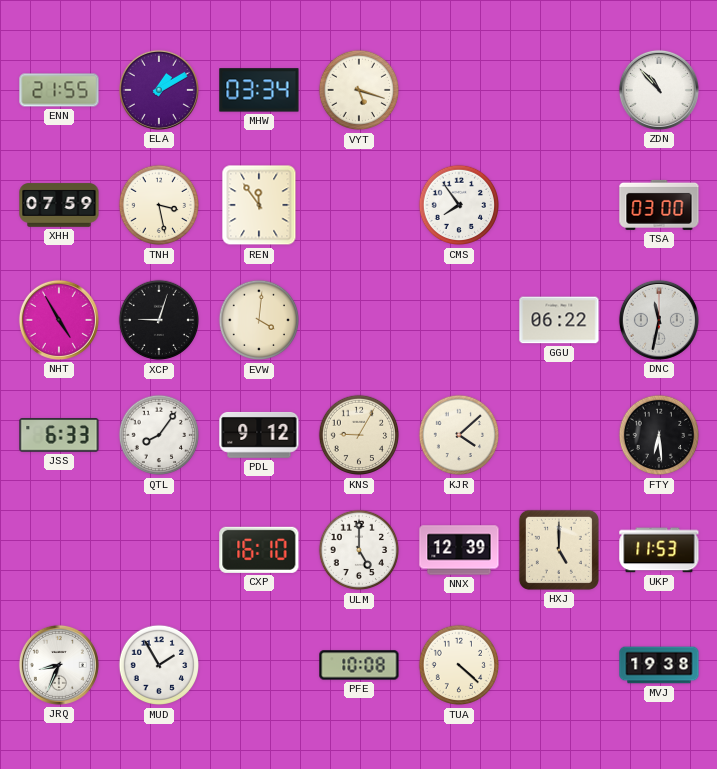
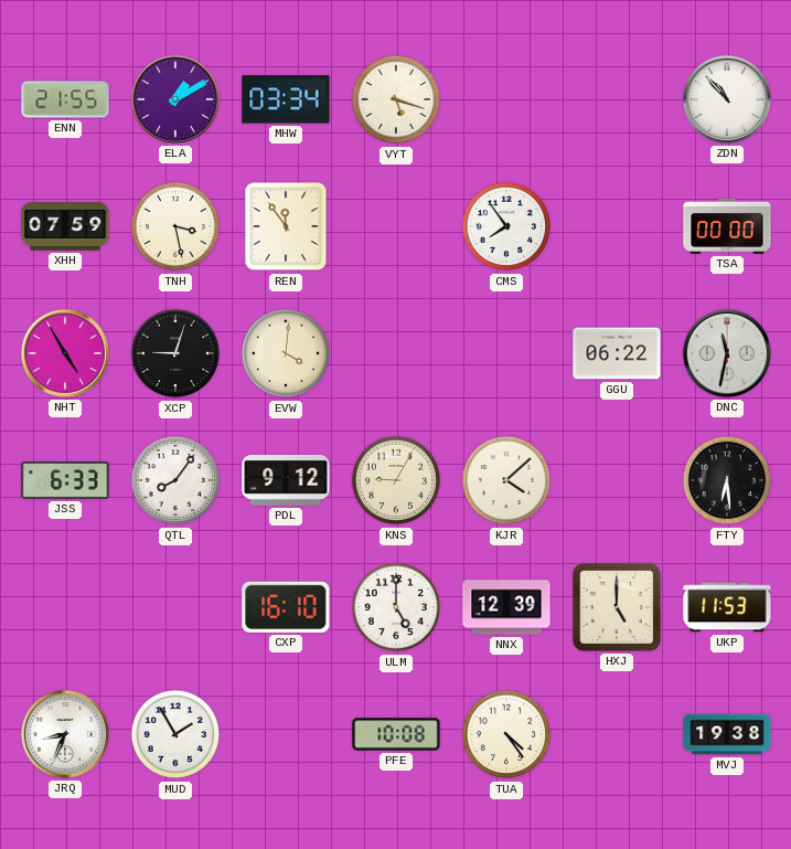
TSA: 03:00 -> 00:00
TUA: 4:22 -> 4:24
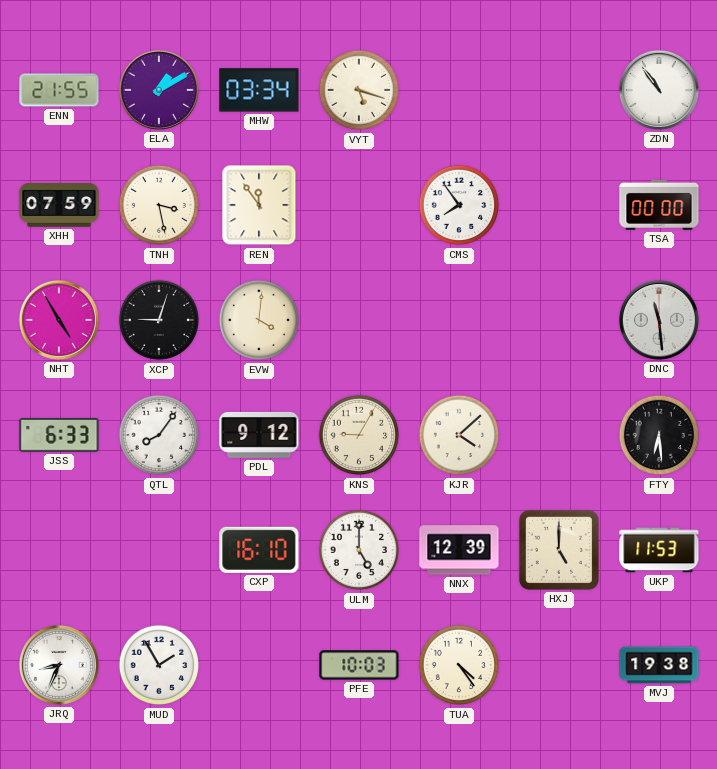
ZDN: 10:53 -> 10:54
GGU: 06:22 -> none
DNC: 11:32 -> 11:29
PFE: 10:08 -> 10:03
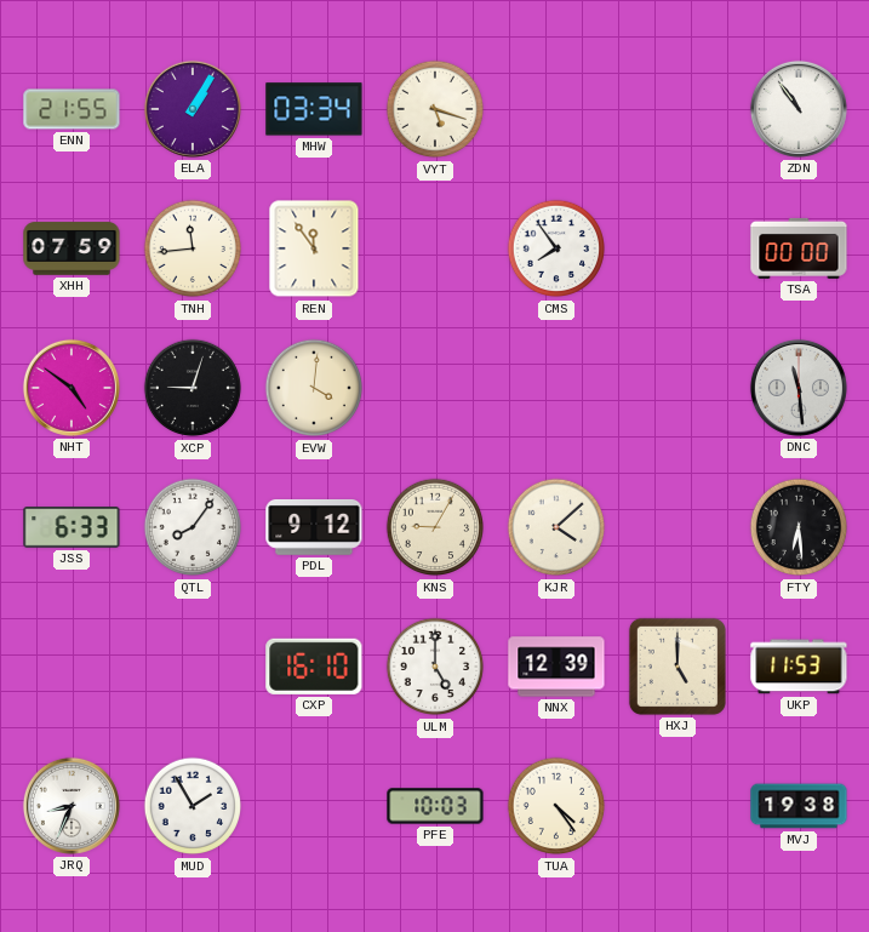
ELA: 1:10 -> 1:05
TNH: 3:28 -> 11:44
NHT: 4:55 -> 4:51
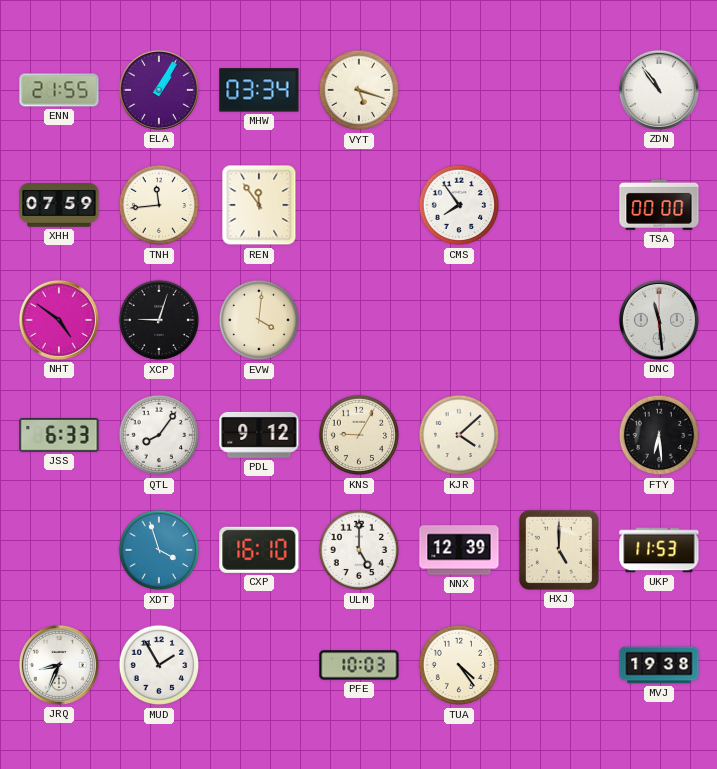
XDT: none -> 3:57
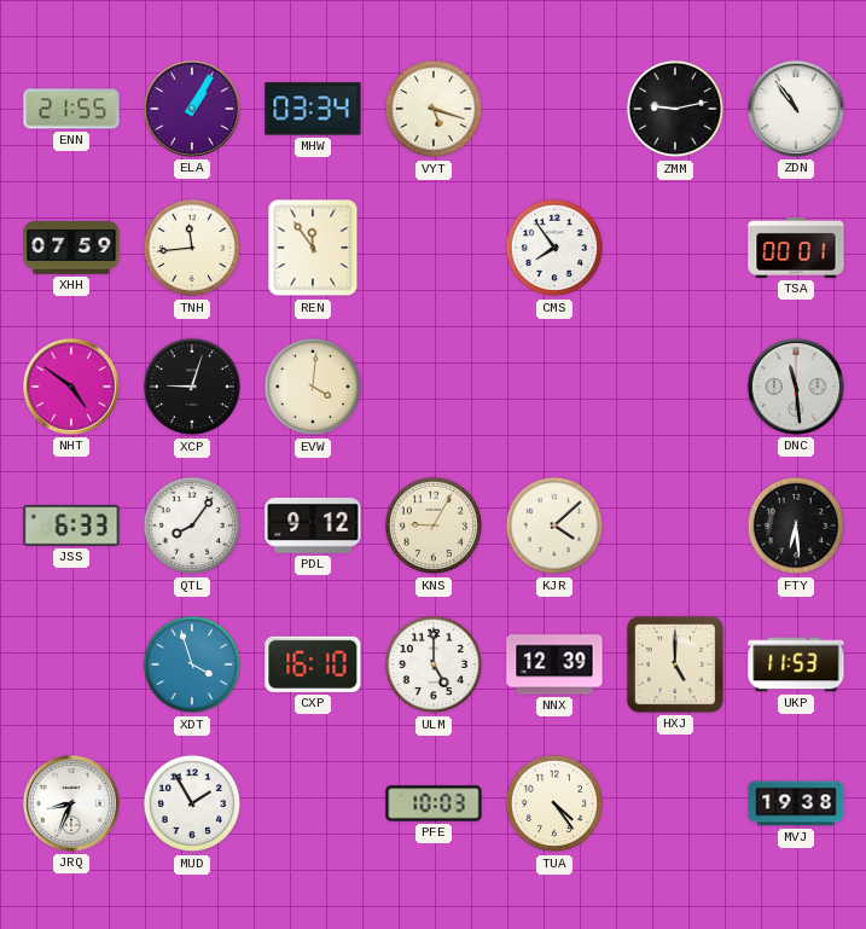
ZMM: none -> 9:13
TSA: 00:00 -> 00:01
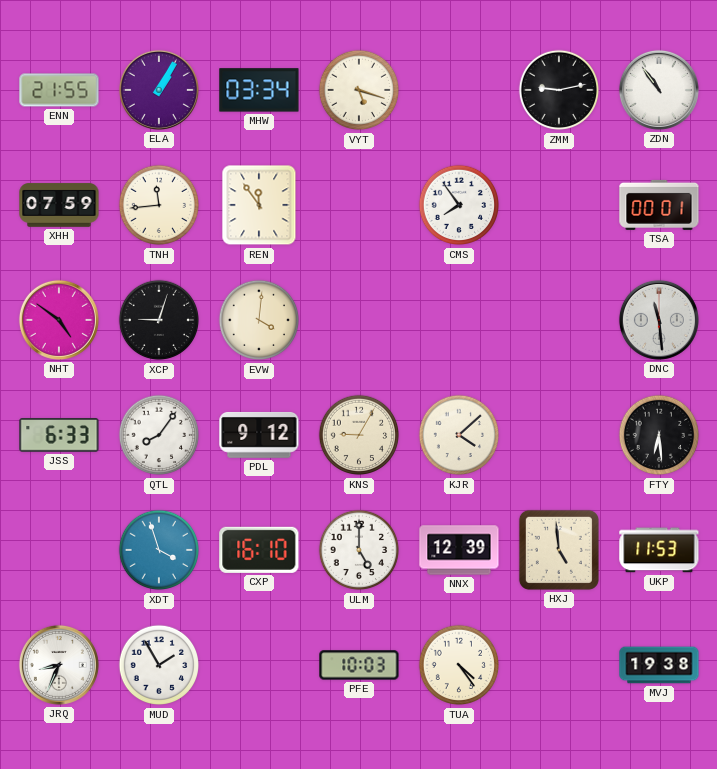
HXJ: 5:00 -> 4:59
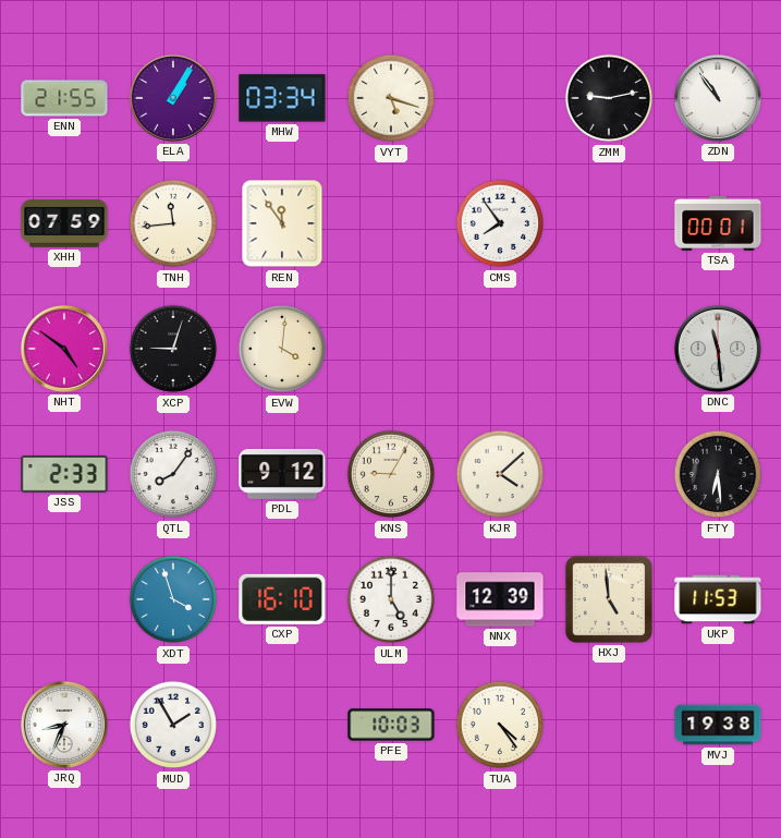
JSS: 6:33 -> 2:33
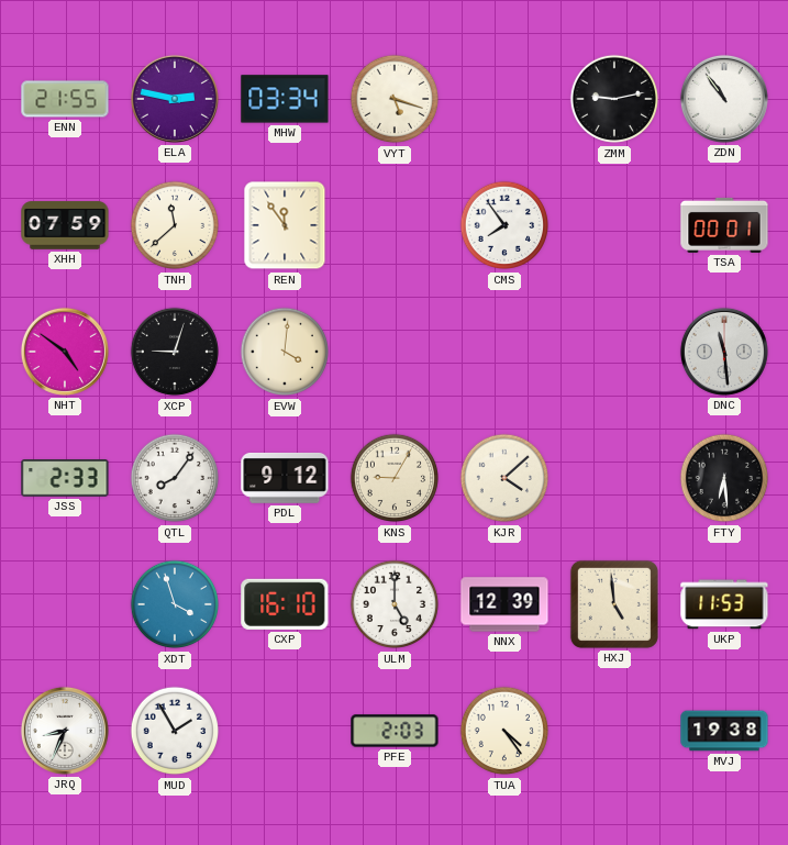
ELA: 1:05 -> 2:47
TNH: 11:44 -> 11:38
PFE: 10:03 -> 2:03
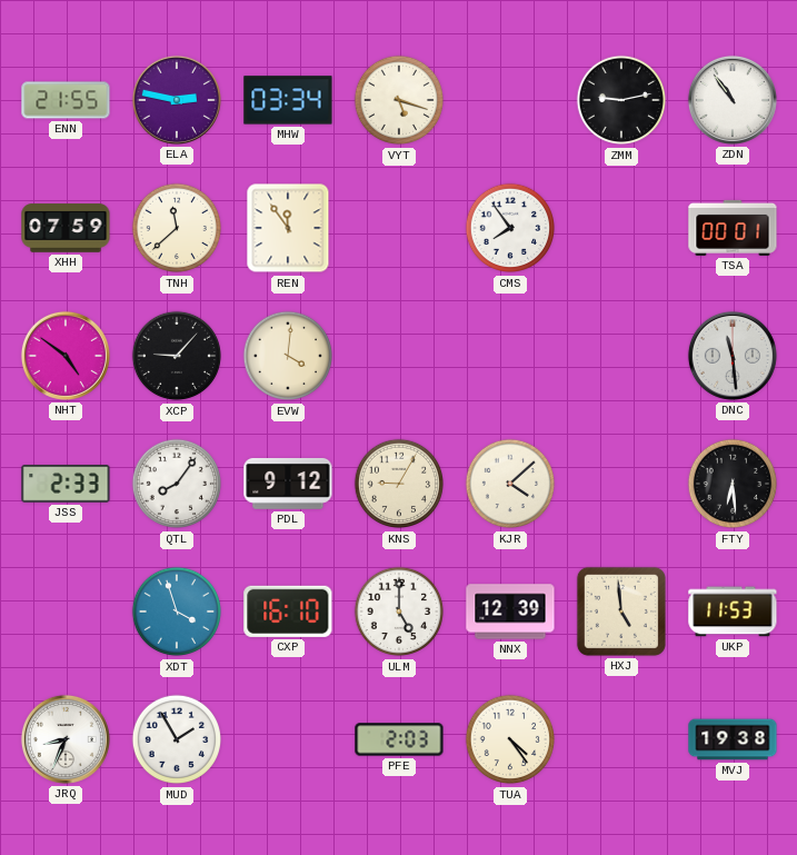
XCP: 9:03 -> 9:07
